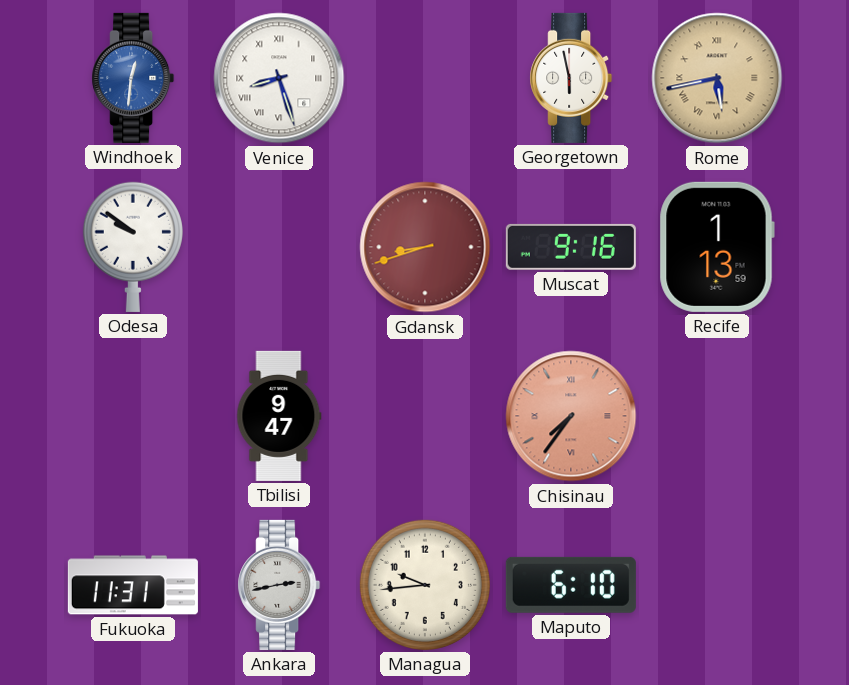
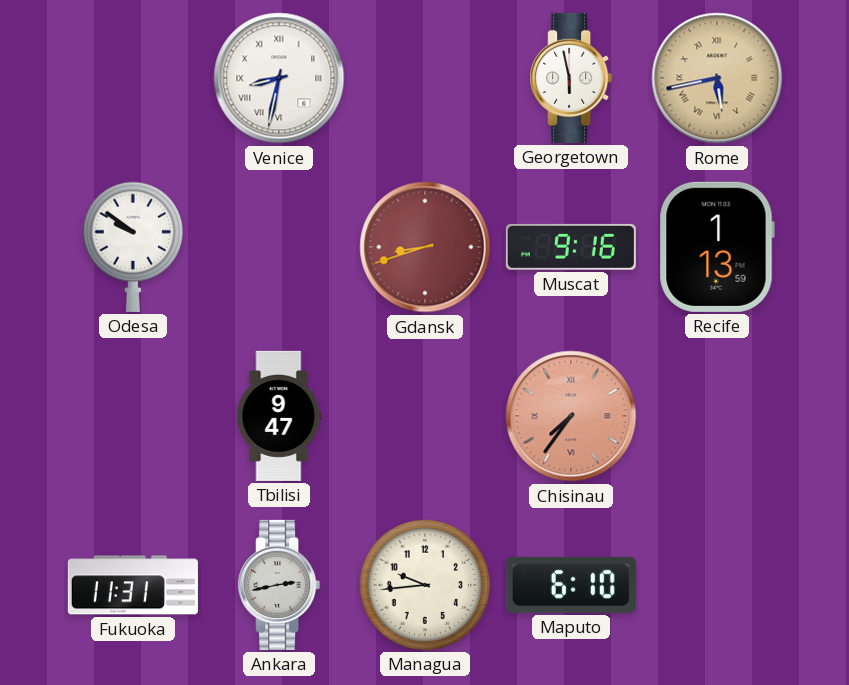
Windhoek: 12:31 -> none
Venice: 8:27 -> 8:32
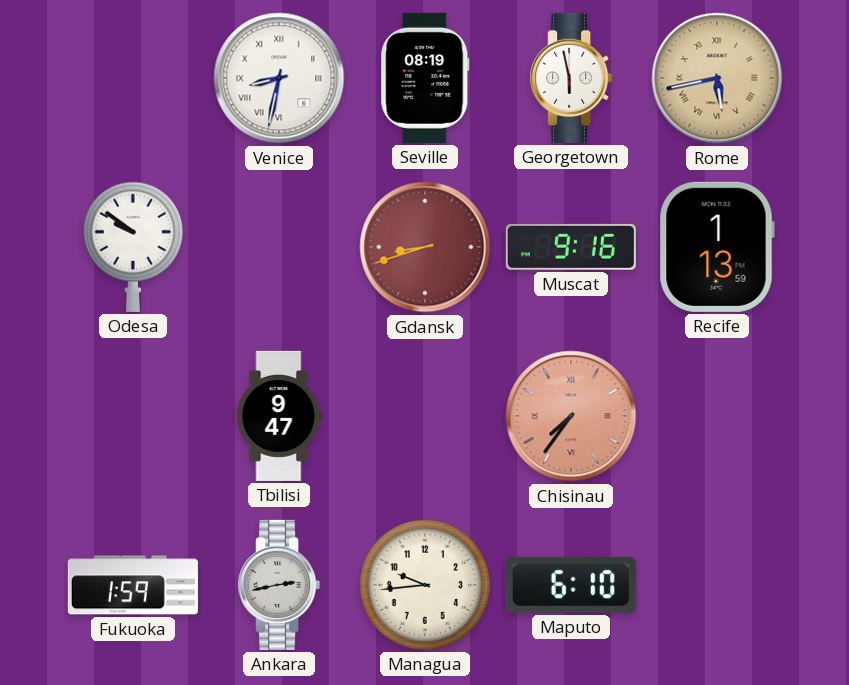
Seville: none -> 08:19
Fukuoka: 11:31 -> 1:59
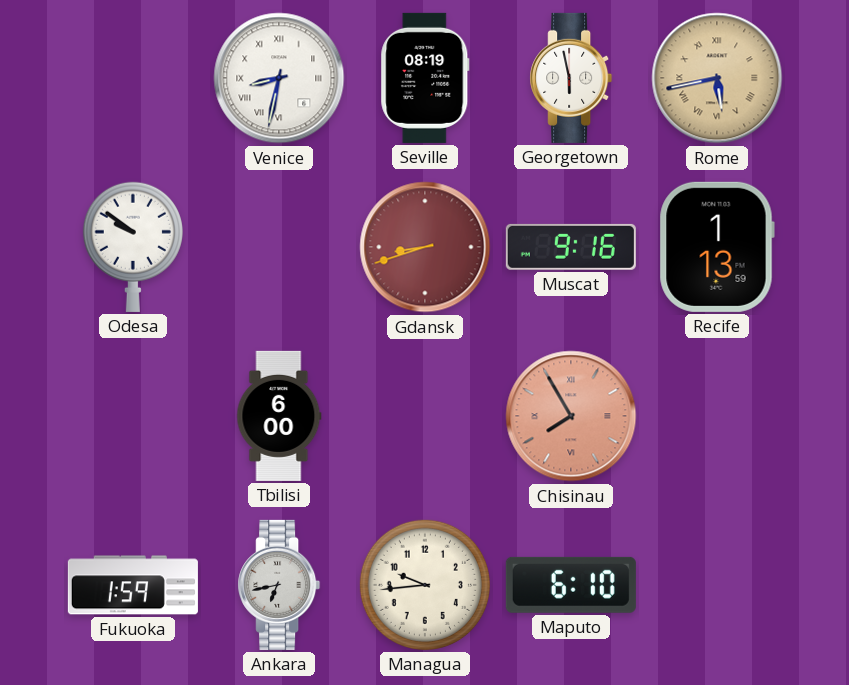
Tbilisi: 9:47 -> 6:00
Chisinau: 7:36 -> 7:55
Ankara: 2:43 -> 6:43
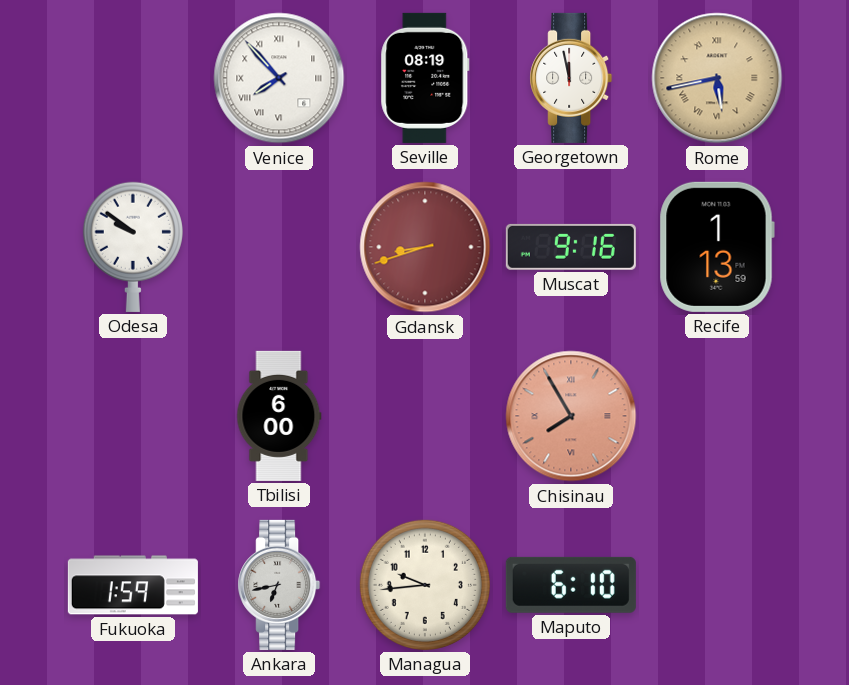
Venice: 8:32 -> 7:53
Georgetown: 5:58 -> 11:58
